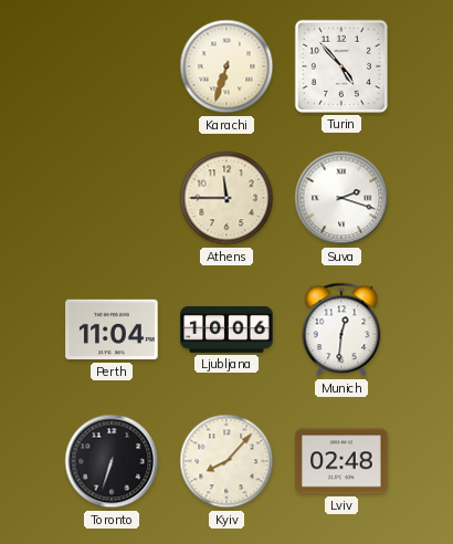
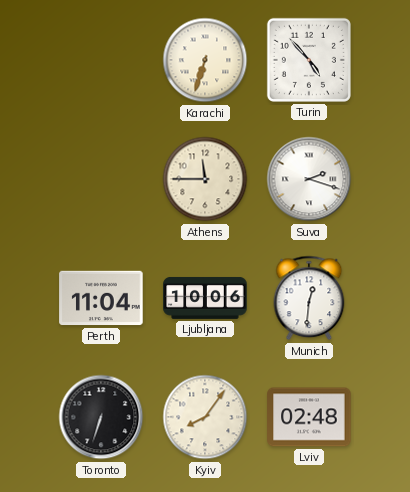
Kyiv: 8:07 -> 8:06
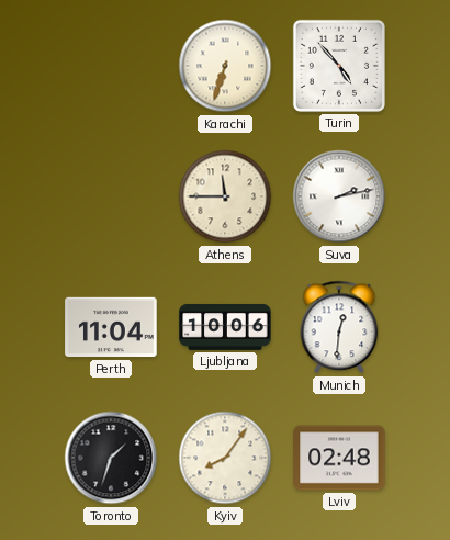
Suva: 2:18 -> 2:13
Toronto: 6:33 -> 1:33
